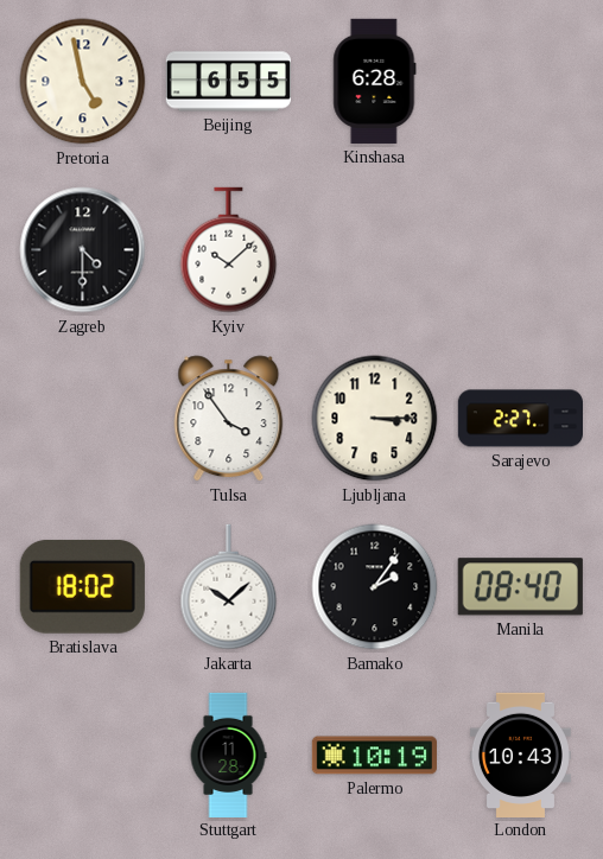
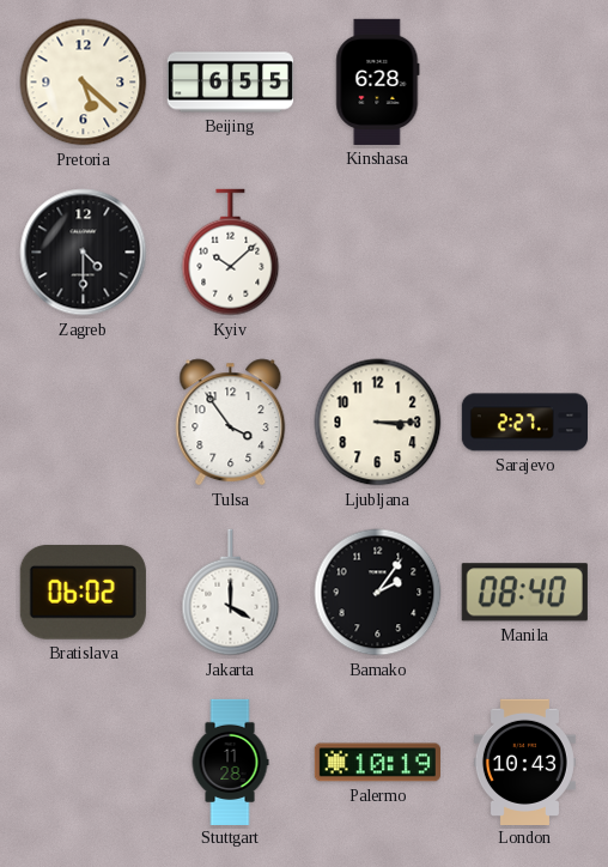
Pretoria: 4:58 -> 5:22
Bratislava: 18:02 -> 06:02
Jakarta: 10:08 -> 4:00
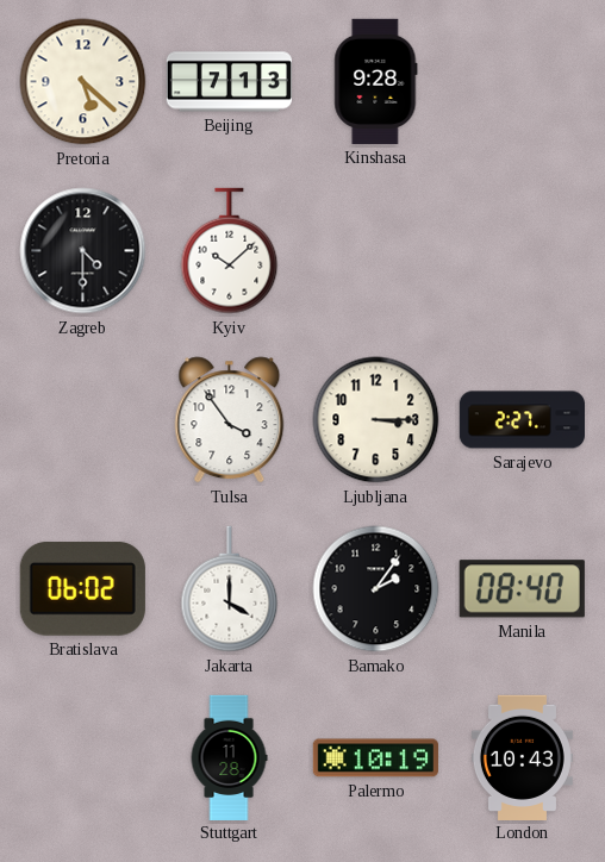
Beijing: 6:55 -> 7:13
Kinshasa: 6:28 -> 9:28
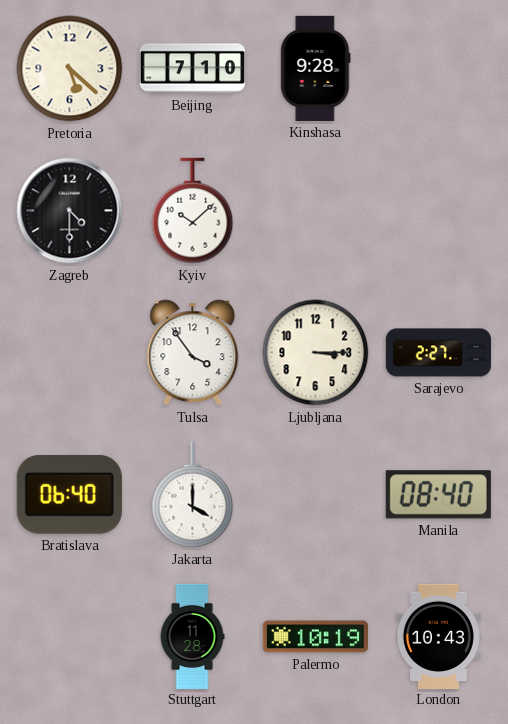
Beijing: 7:13 -> 7:10
Bratislava: 06:02 -> 06:40
Bamako: 2:06 -> none
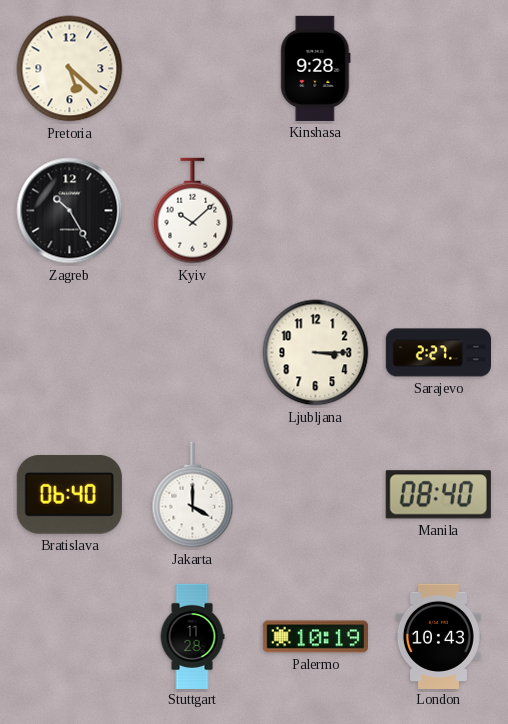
Beijing: 7:10 -> none
Zagreb: 4:30 -> 10:25
Tulsa: 3:54 -> none
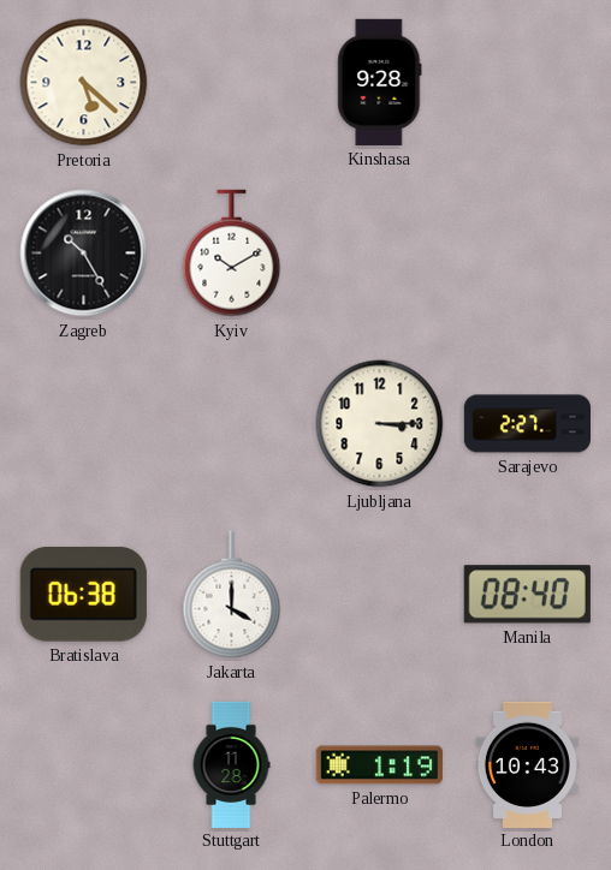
Kyiv: 10:08 -> 10:10
Bratislava: 06:40 -> 06:38
Palermo: 10:19 -> 1:19
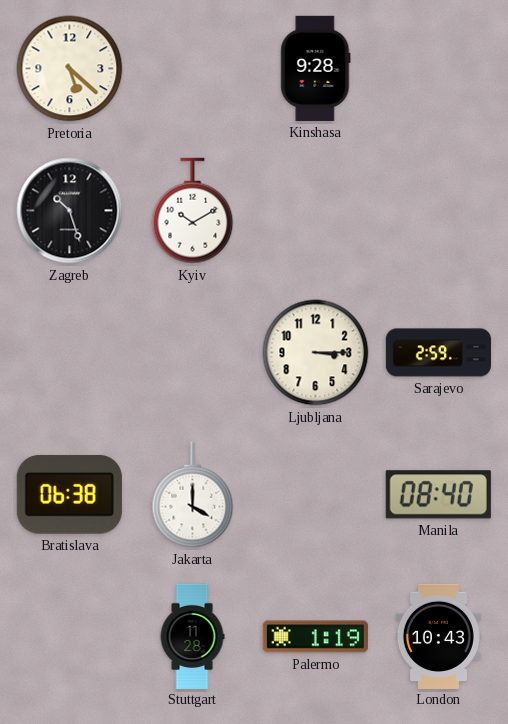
Zagreb: 10:25 -> 10:27
Sarajevo: 2:27 -> 2:59
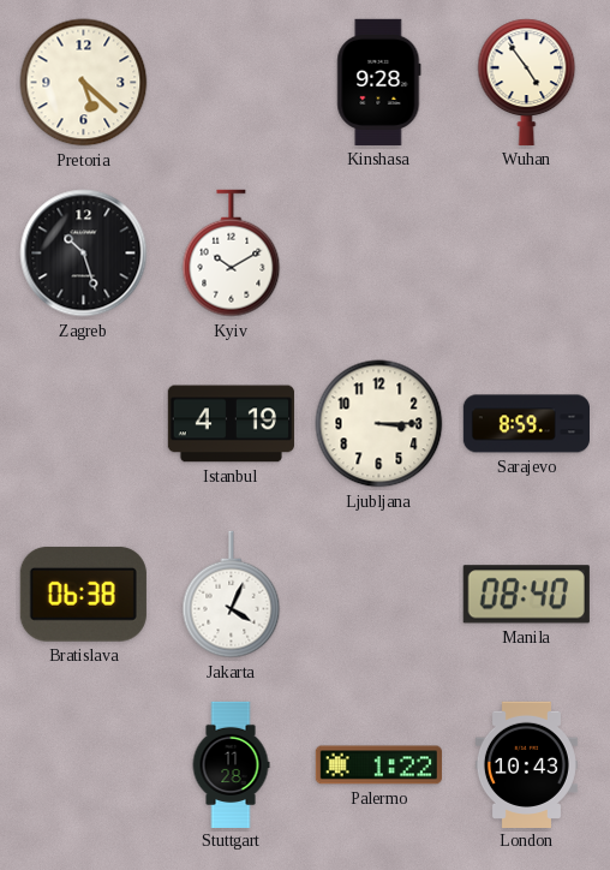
Wuhan: none -> 4:54
Istanbul: none -> 4:19
Sarajevo: 2:59 -> 8:59
Jakarta: 4:00 -> 4:04
Palermo: 1:19 -> 1:22
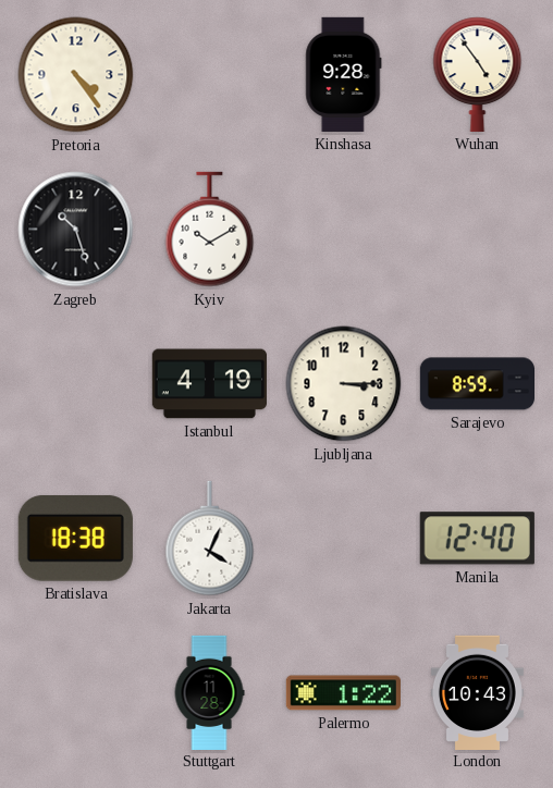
Pretoria: 5:22 -> 4:24
Bratislava: 06:38 -> 18:38
Manila: 08:40 -> 12:40
